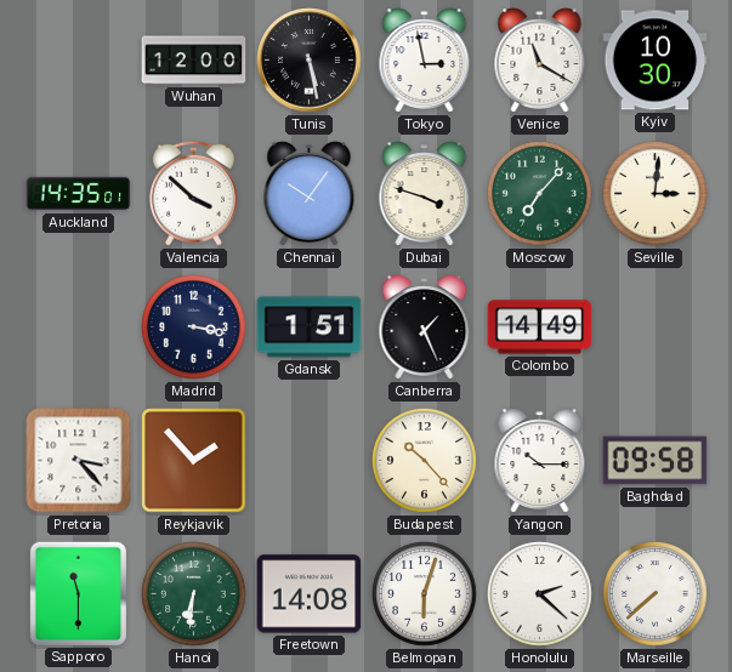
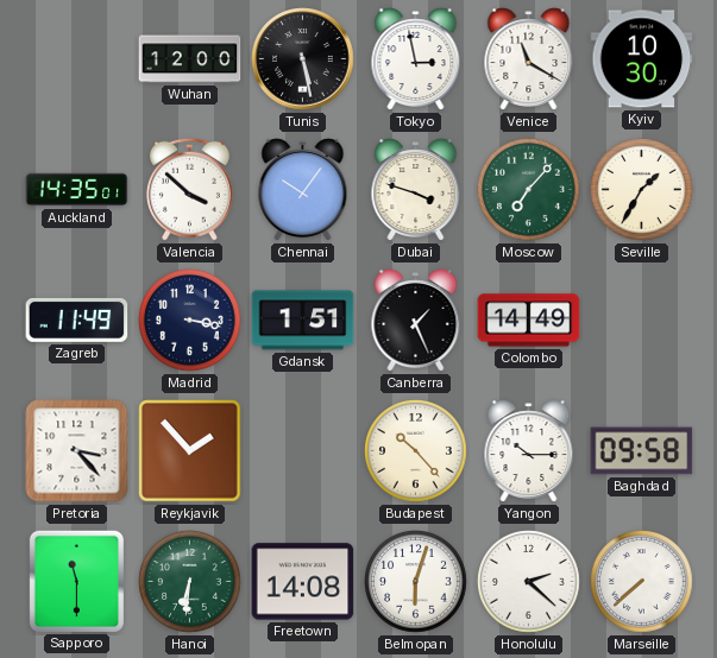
Seville: 3:01 -> 1:35
Zagreb: none -> 11:49
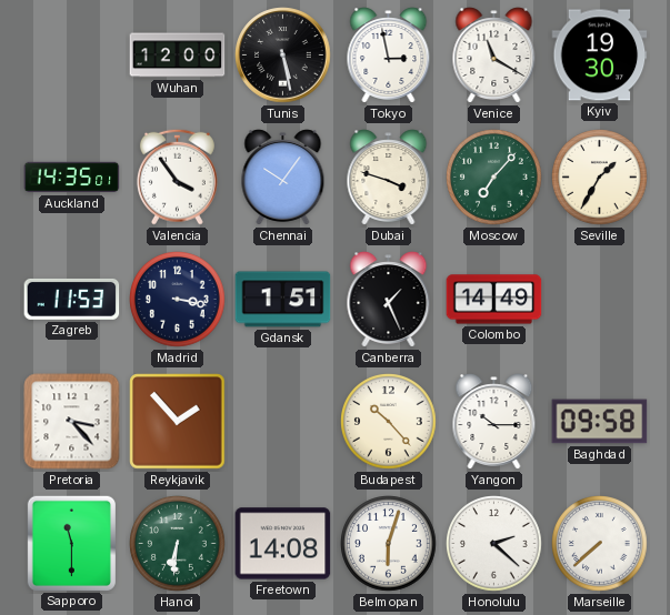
Kyiv: 10:30 -> 19:30
Valencia: 3:52 -> 3:54
Zagreb: 11:49 -> 11:53
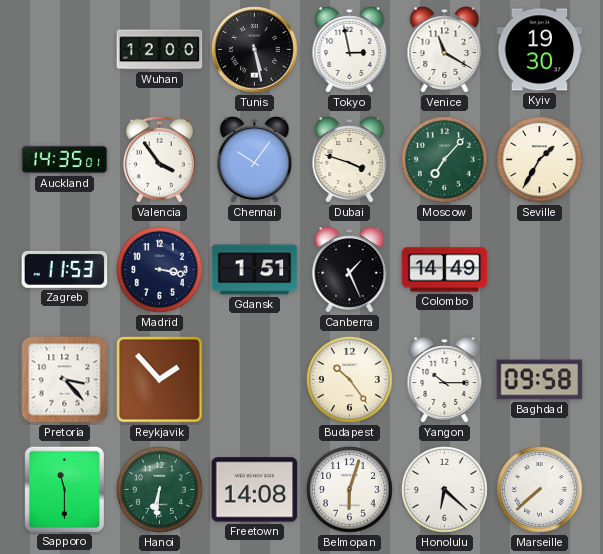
Budapest: 10:23 -> 10:24
Honolulu: 2:22 -> 6:22
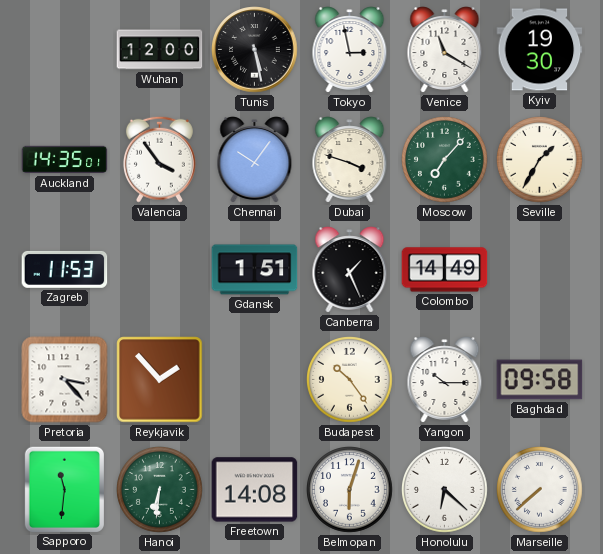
Madrid: 3:17 -> none
Sapporo: 11:30 -> 11:31
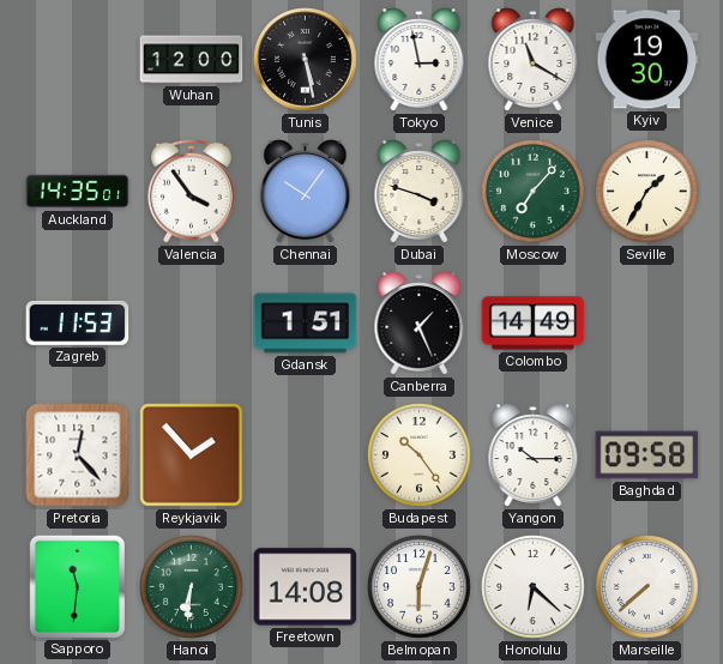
Pretoria: 3:23 -> 12:23
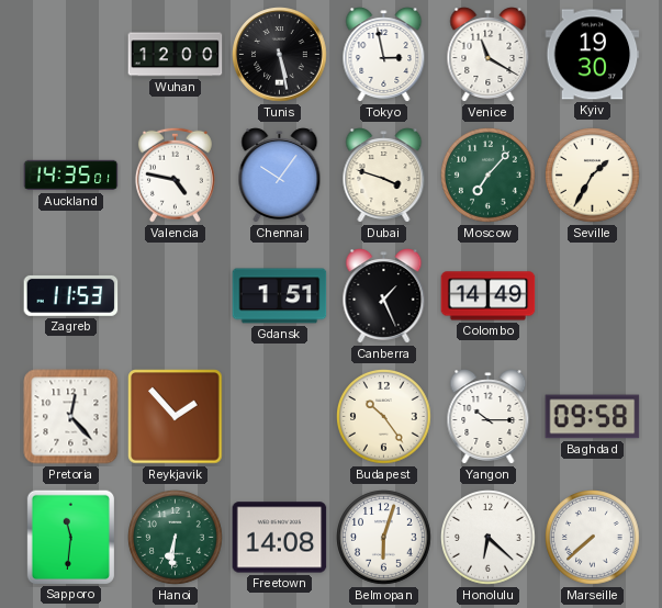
Valencia: 3:54 -> 4:47
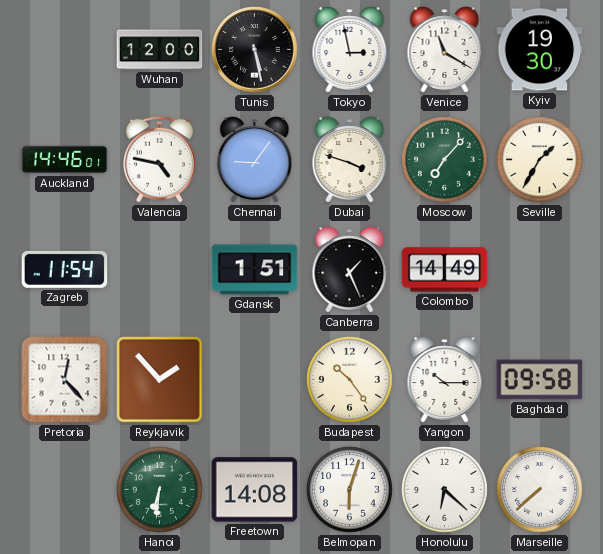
Auckland: 14:35 -> 14:46
Chennai: 10:06 -> 9:06
Zagreb: 11:53 -> 11:54
Sapporo: 11:31 -> none
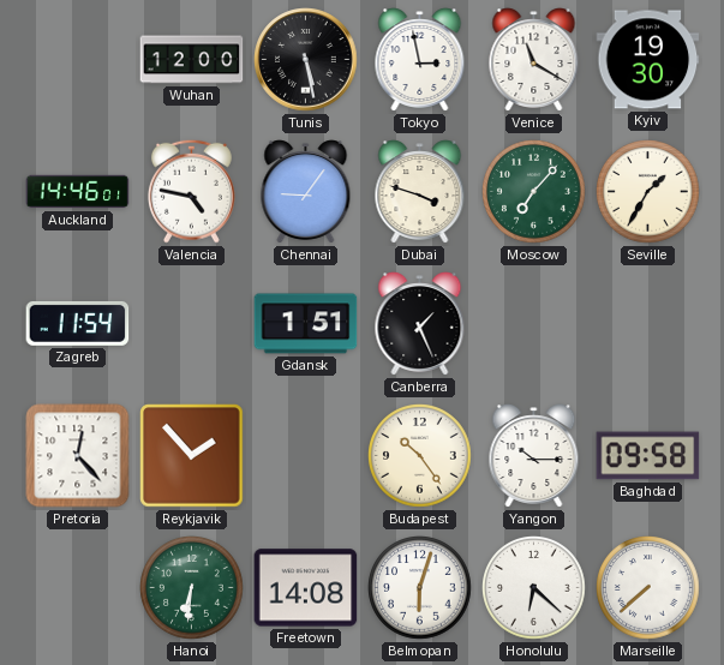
Colombo: 14:49 -> none
